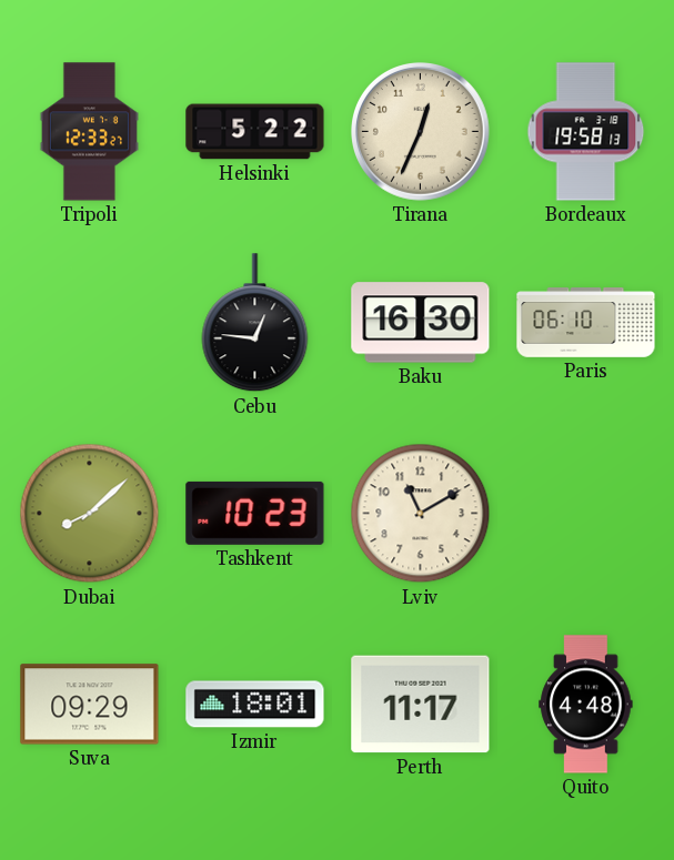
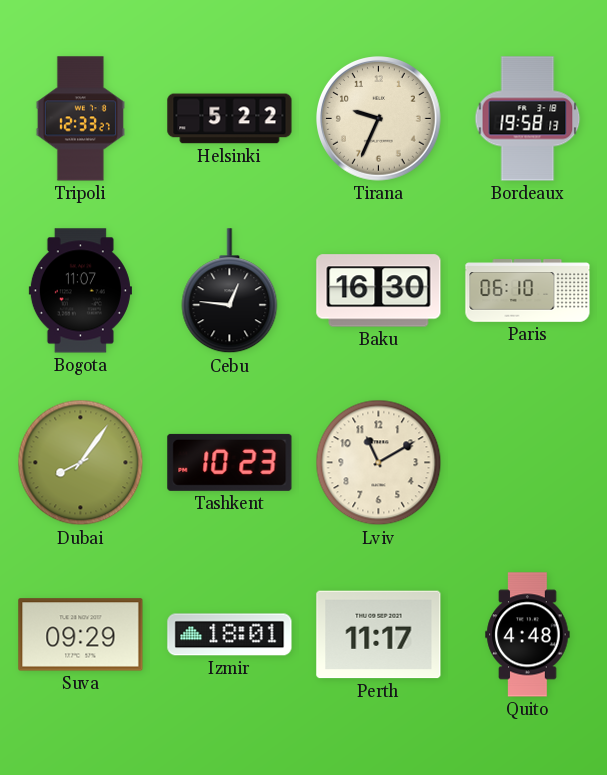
Tirana: 12:34 -> 9:34
Bogota: none -> 11:07
Dubai: 8:08 -> 8:06
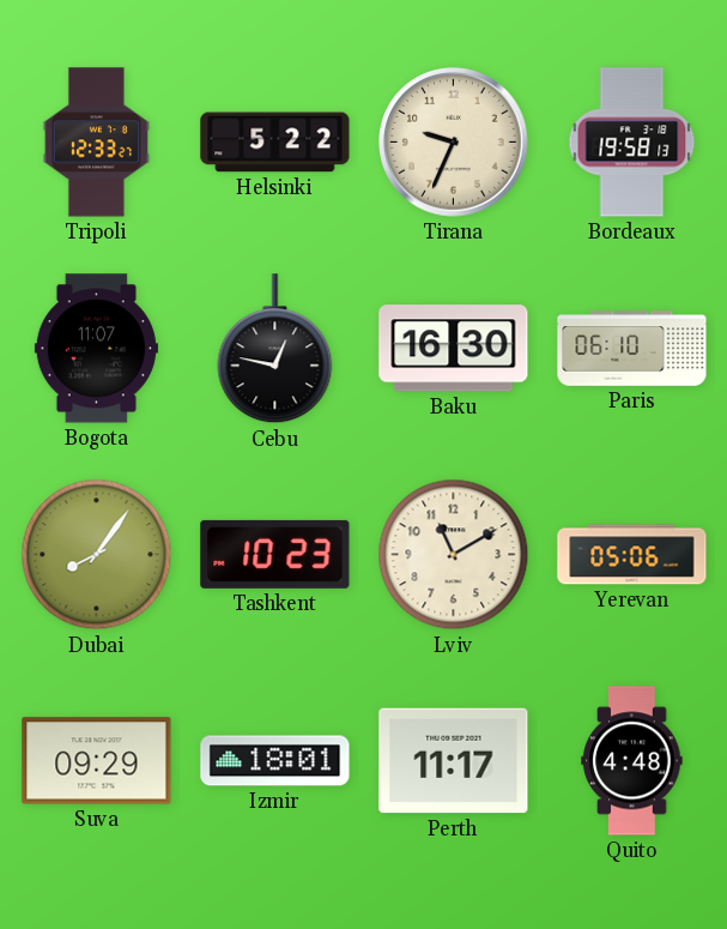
Cebu: 12:46 -> 12:47
Yerevan: none -> 05:06
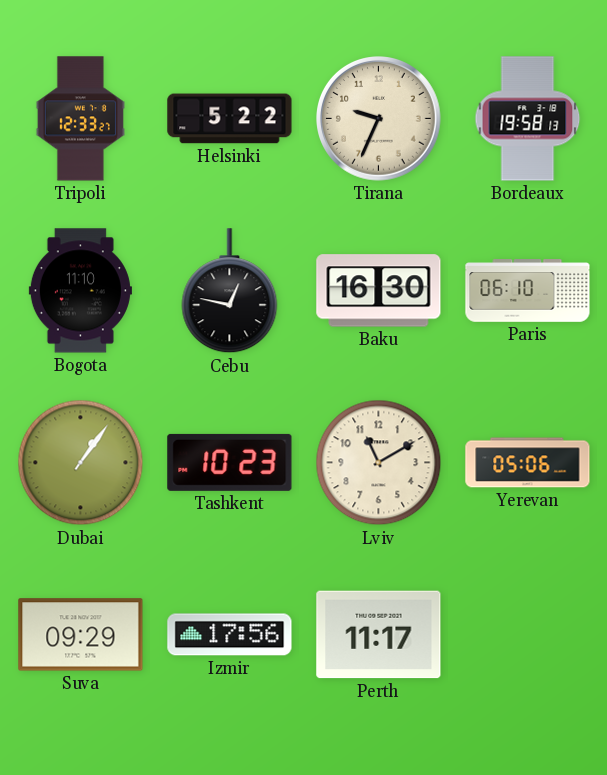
Bogota: 11:07 -> 11:10
Dubai: 8:06 -> 1:06
Izmir: 18:01 -> 17:56
Quito: 4:48 -> none
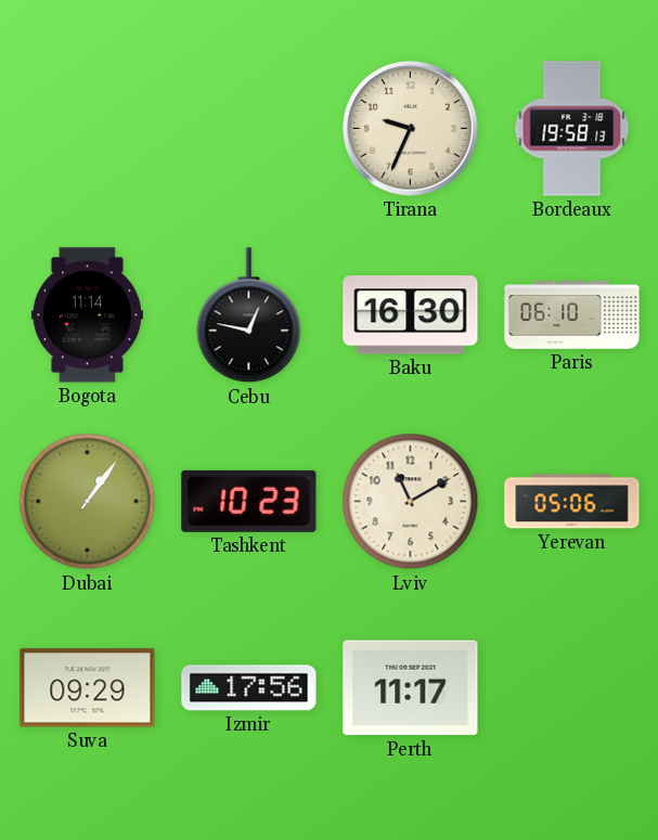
Tripoli: 12:33 -> none
Helsinki: 5:22 -> none
Bogota: 11:10 -> 11:14
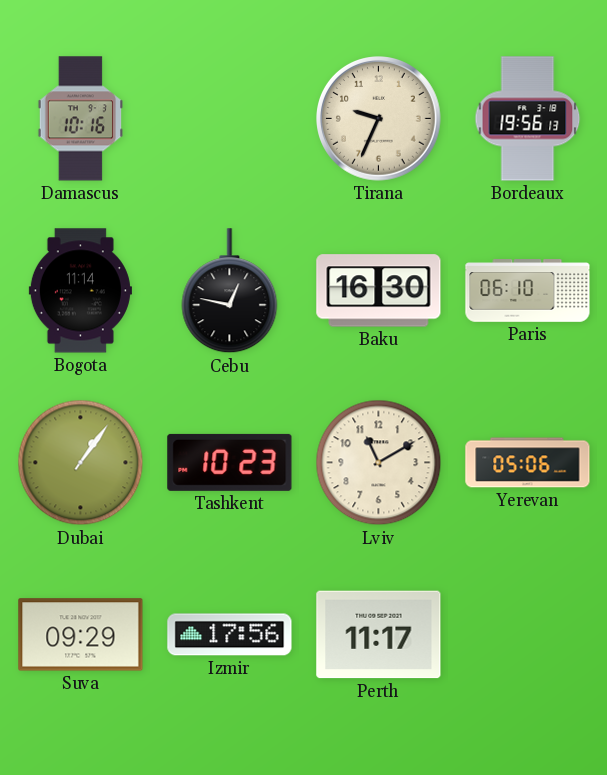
Damascus: none -> 10:16
Bordeaux: 19:58 -> 19:56
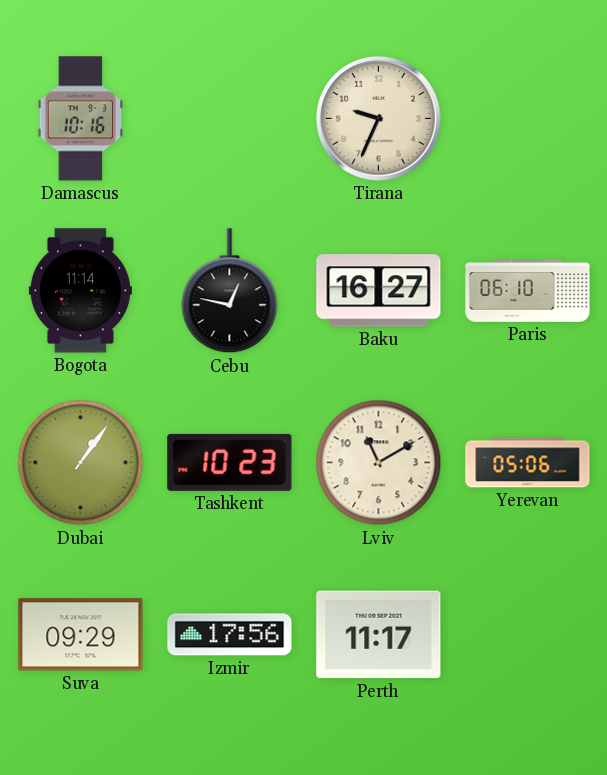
Bordeaux: 19:56 -> none
Baku: 16:30 -> 16:27
